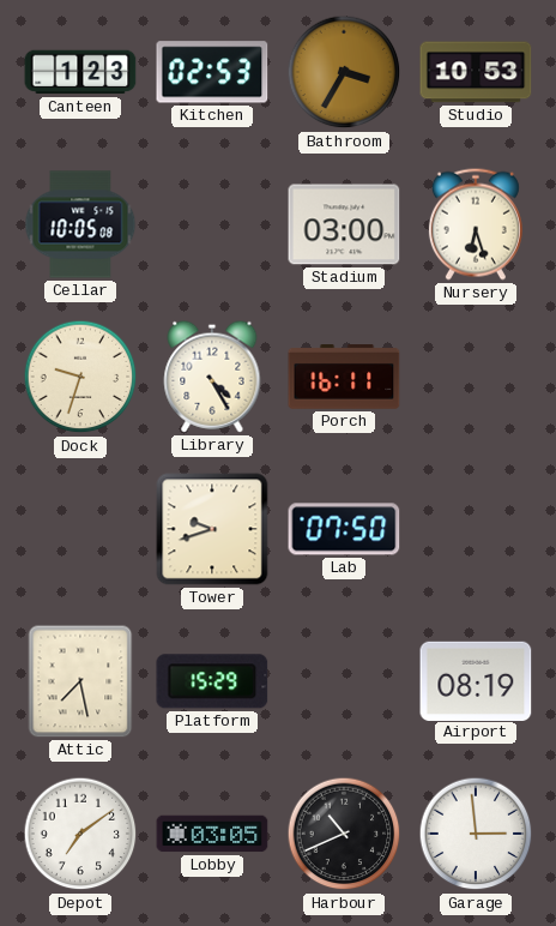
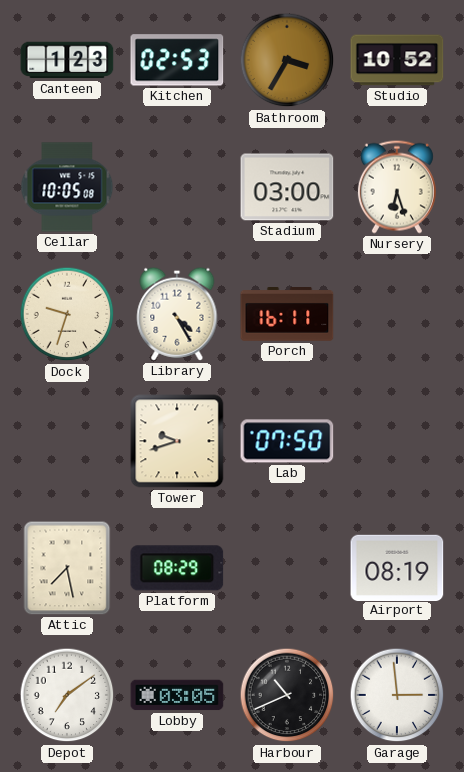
Studio: 10:53 -> 10:52
Platform: 15:29 -> 08:29
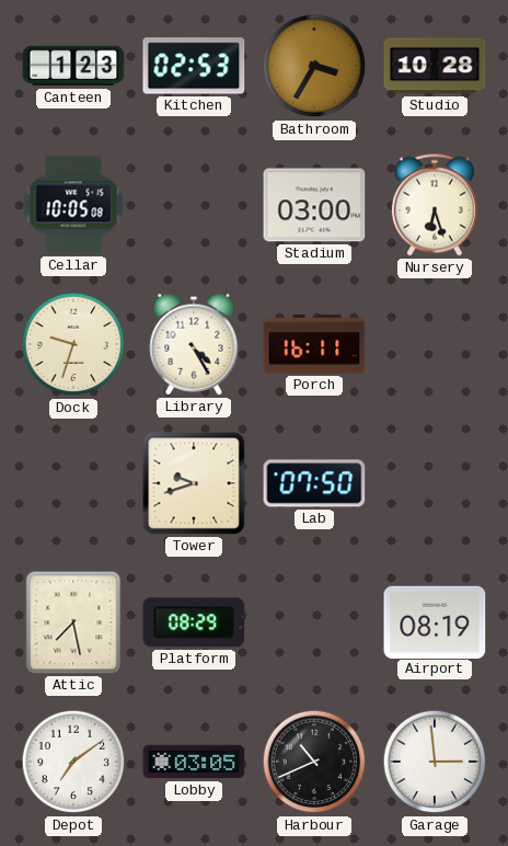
Studio: 10:52 -> 10:28
